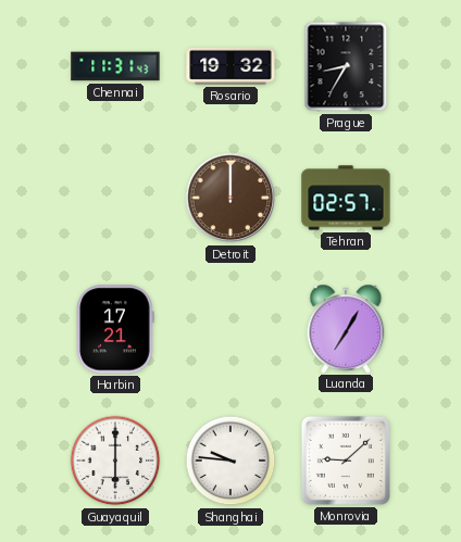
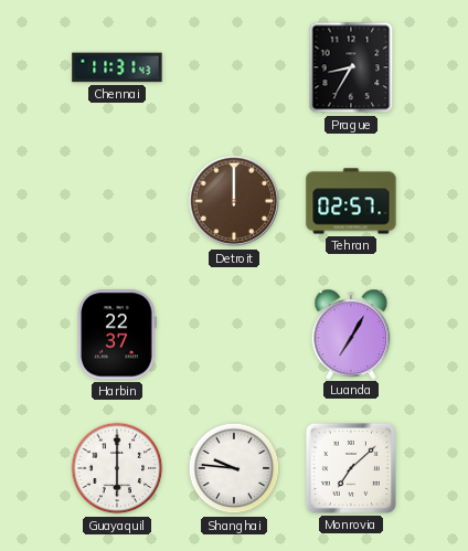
Rosario: 19:32 -> none
Harbin: 17:21 -> 22:37
Monrovia: 9:08 -> 7:08
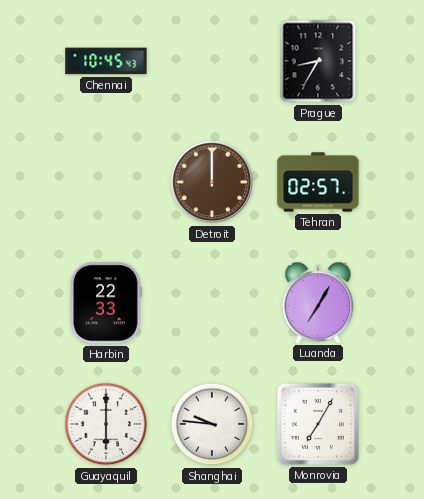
Chennai: 11:31 -> 10:45
Harbin: 22:37 -> 22:33
Monrovia: 7:08 -> 7:05
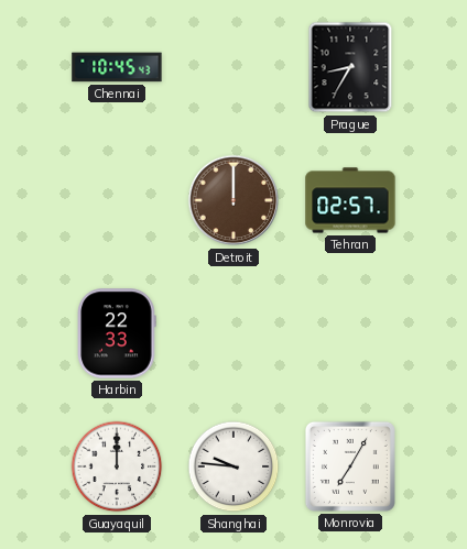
Luanda: 7:05 -> none
Guayaquil: 6:00 -> 12:00
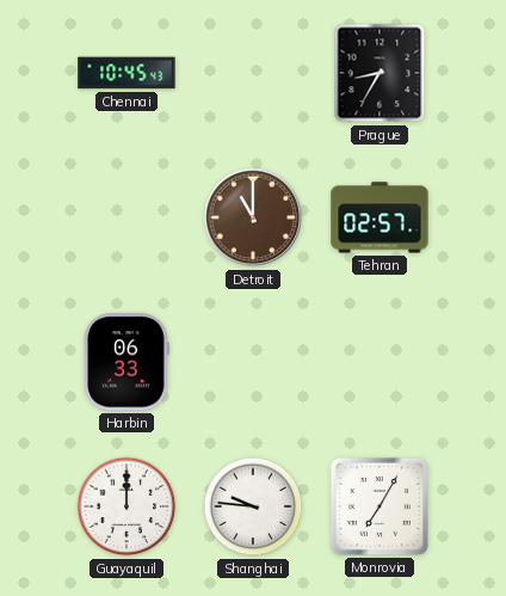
Detroit: 12:00 -> 11:00
Harbin: 22:33 -> 06:33
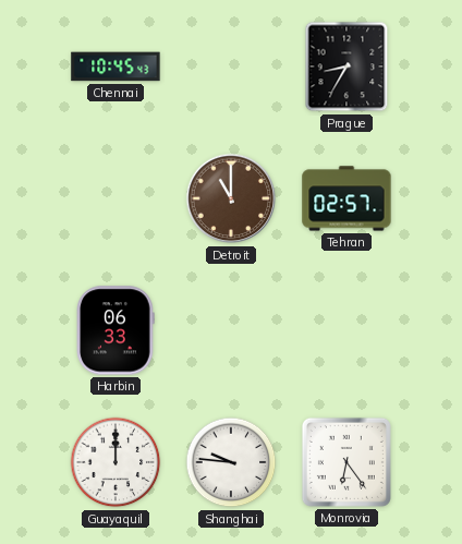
Monrovia: 7:05 -> 6:24
